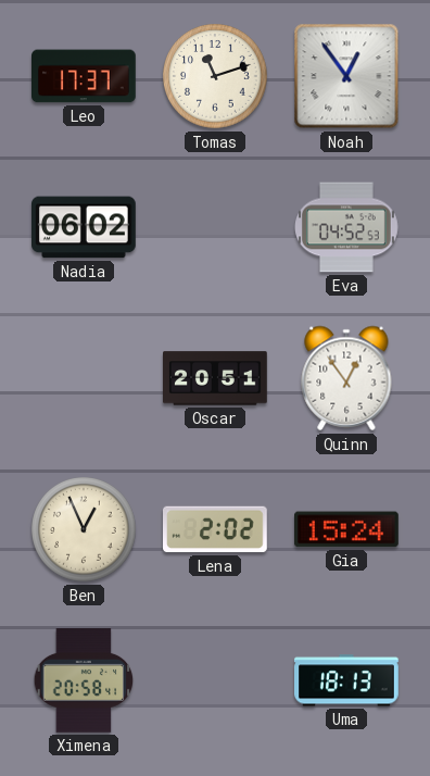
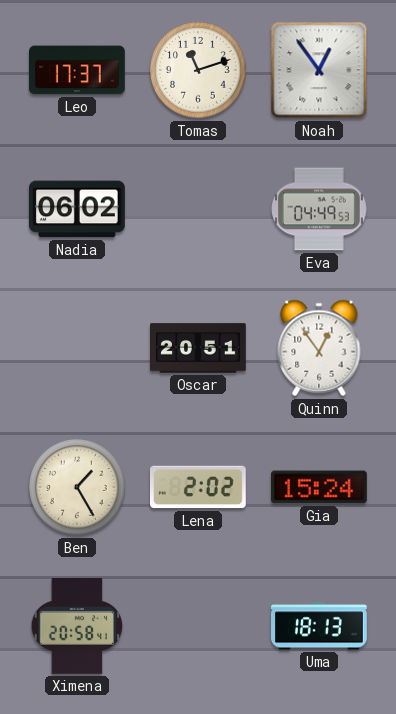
Eva: 04:52 -> 04:49
Ben: 12:56 -> 1:25
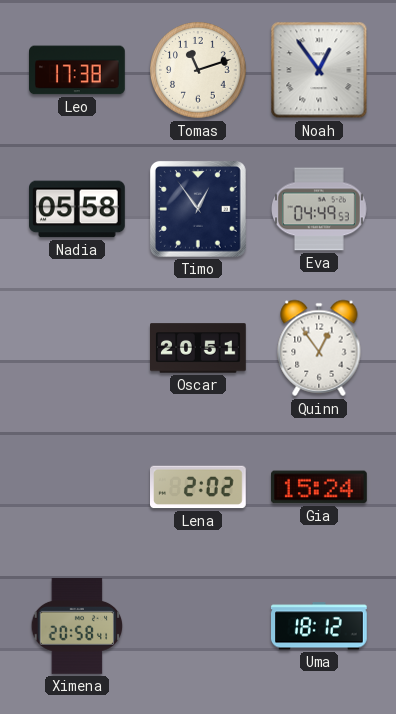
Leo: 17:37 -> 17:38
Nadia: 06:02 -> 05:58
Timo: none -> 12:54
Ben: 1:25 -> none
Uma: 18:13 -> 18:12
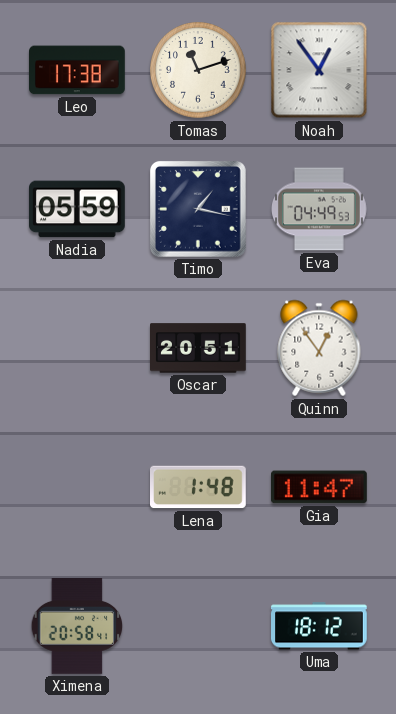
Nadia: 05:58 -> 05:59
Timo: 12:54 -> 1:17
Lena: 2:02 -> 1:48
Gia: 15:24 -> 11:47
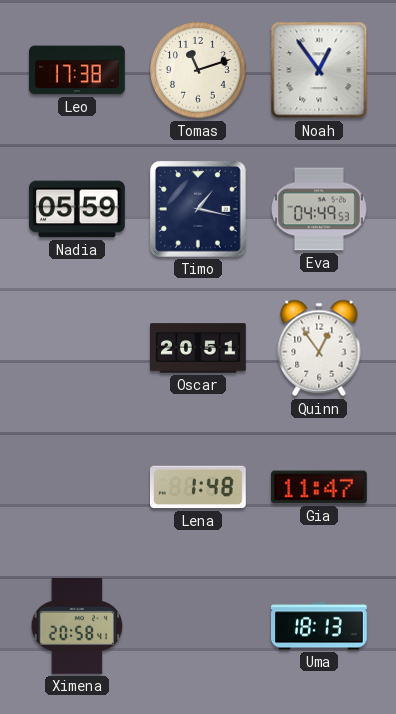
Uma: 18:12 -> 18:13
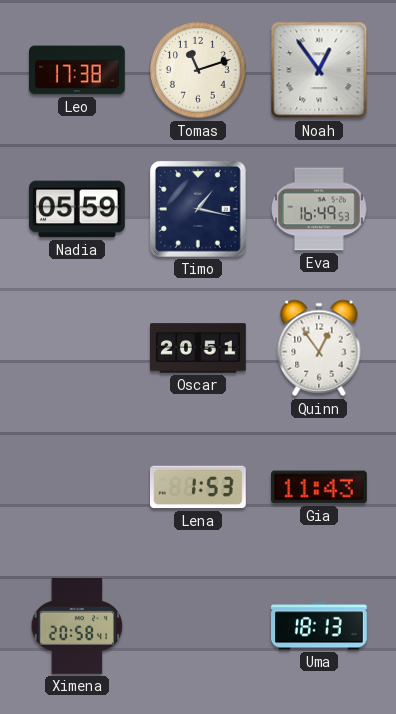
Eva: 04:49 -> 16:49
Lena: 1:48 -> 1:53
Gia: 11:47 -> 11:43
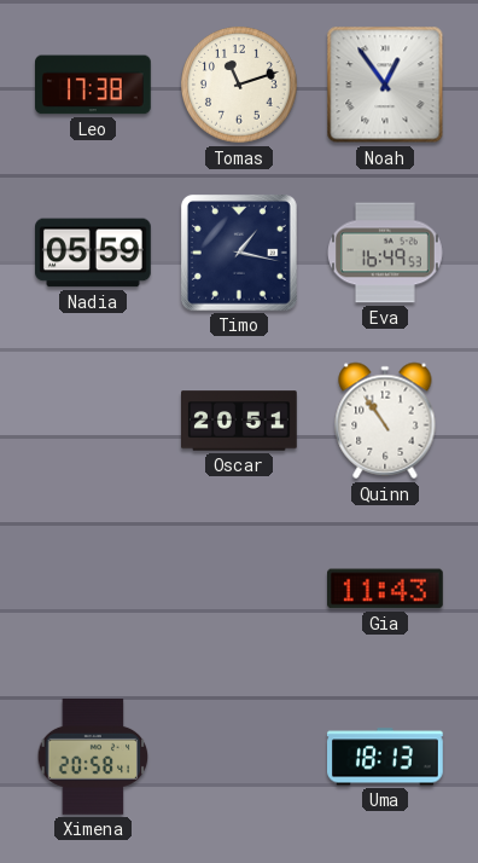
Quinn: 12:54 -> 10:54
Lena: 1:53 -> none
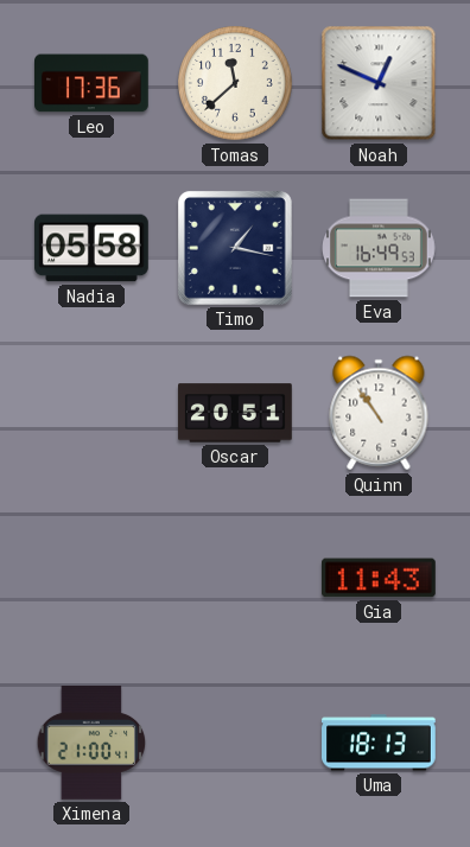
Leo: 17:38 -> 17:36
Tomas: 11:12 -> 11:38
Noah: 12:54 -> 12:49
Nadia: 05:59 -> 05:58
Ximena: 20:58 -> 21:00
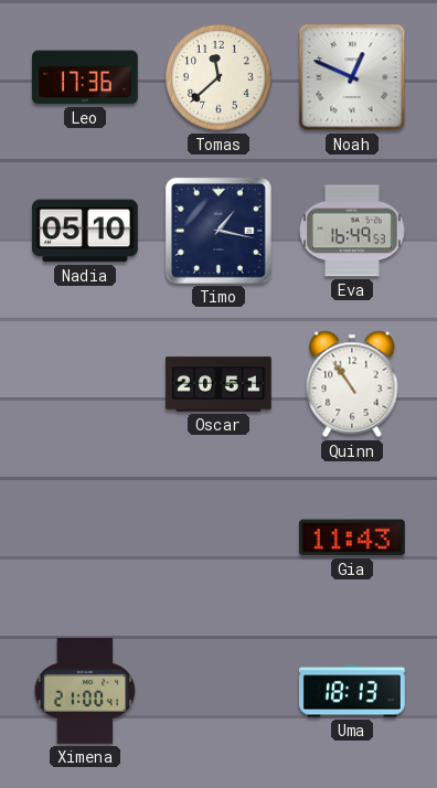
Nadia: 05:58 -> 05:10
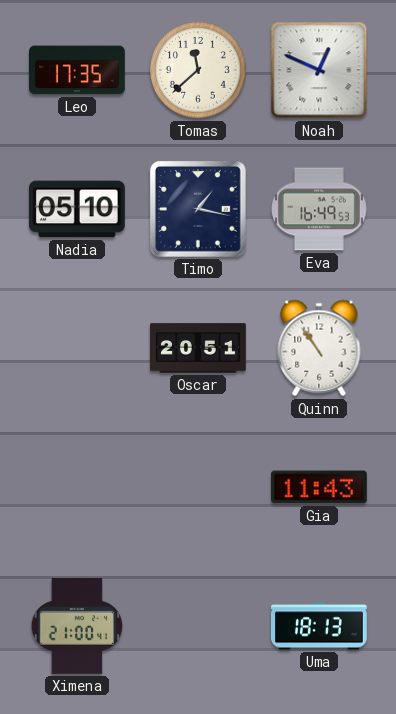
Leo: 17:36 -> 17:35
